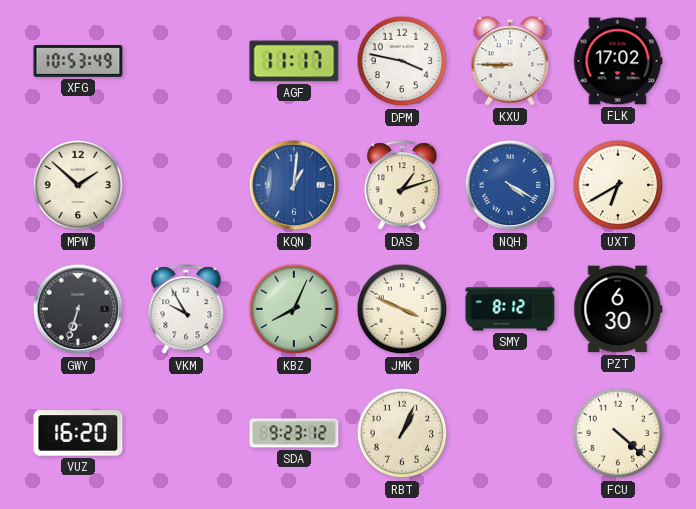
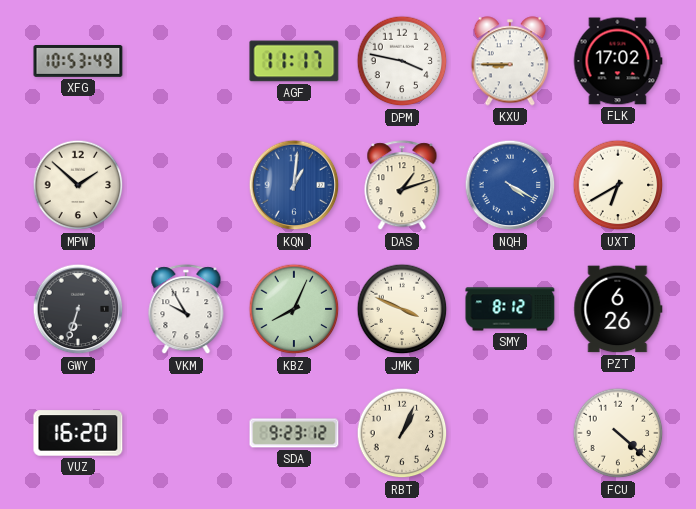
PZT: 6:30 -> 6:26
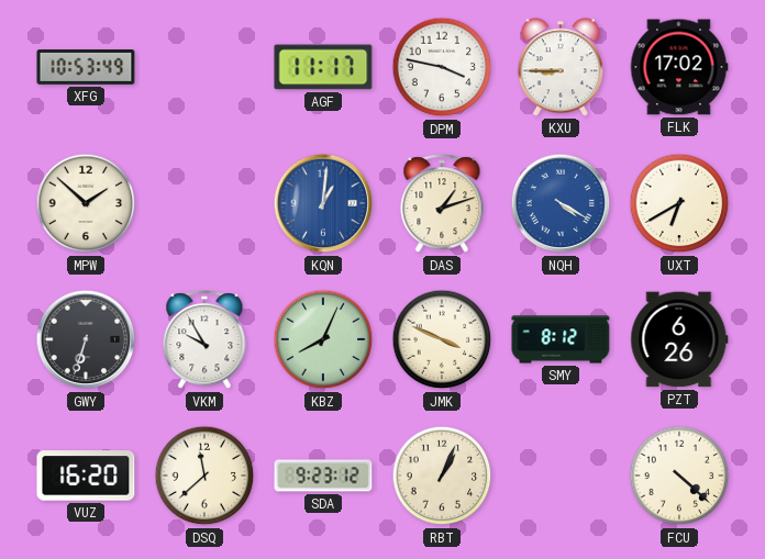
DSQ: none -> 11:38
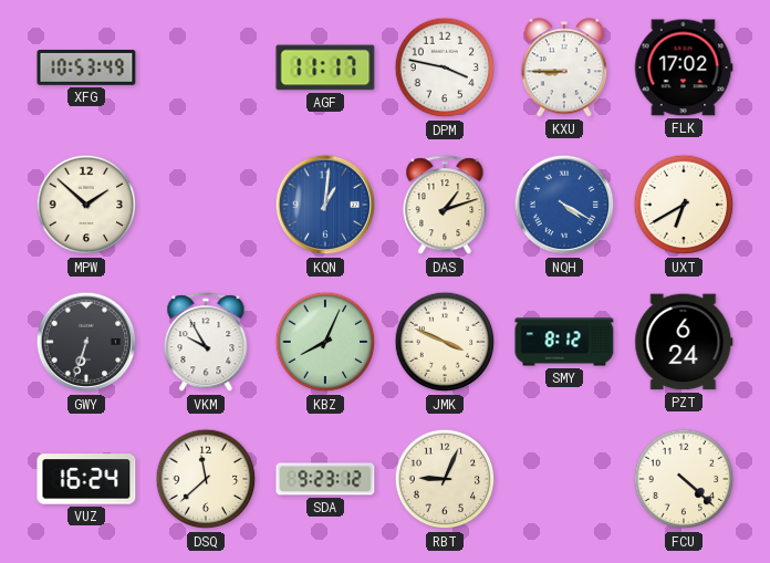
PZT: 6:26 -> 6:24
VUZ: 16:20 -> 16:24
RBT: 1:04 -> 9:04
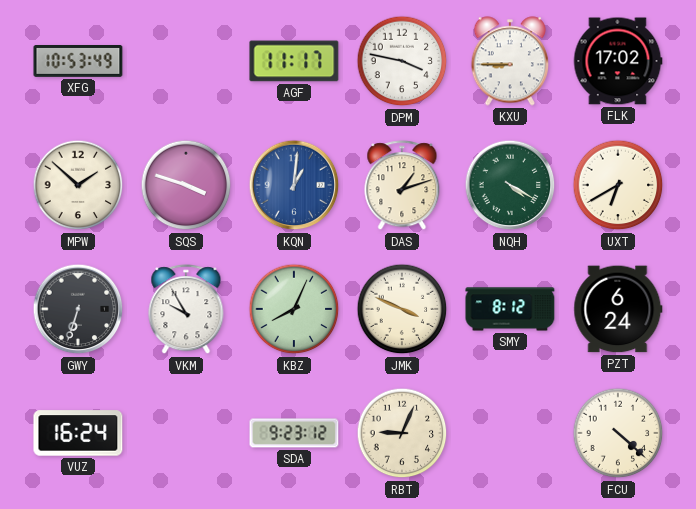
SQS: none -> 3:48
NQH dial: blue -> green
DSQ: 11:38 -> none
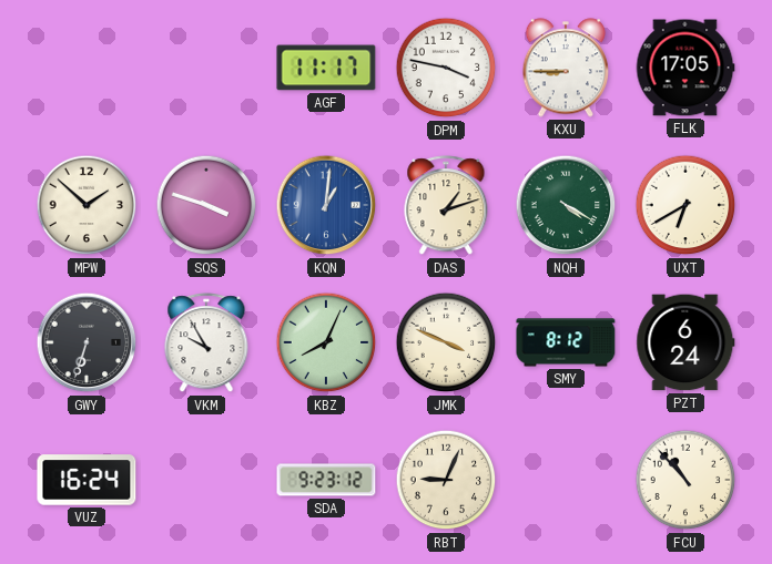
XFG: 10:53 -> none
FLK: 17:02 -> 17:05
FCU: 4:22 -> 10:53
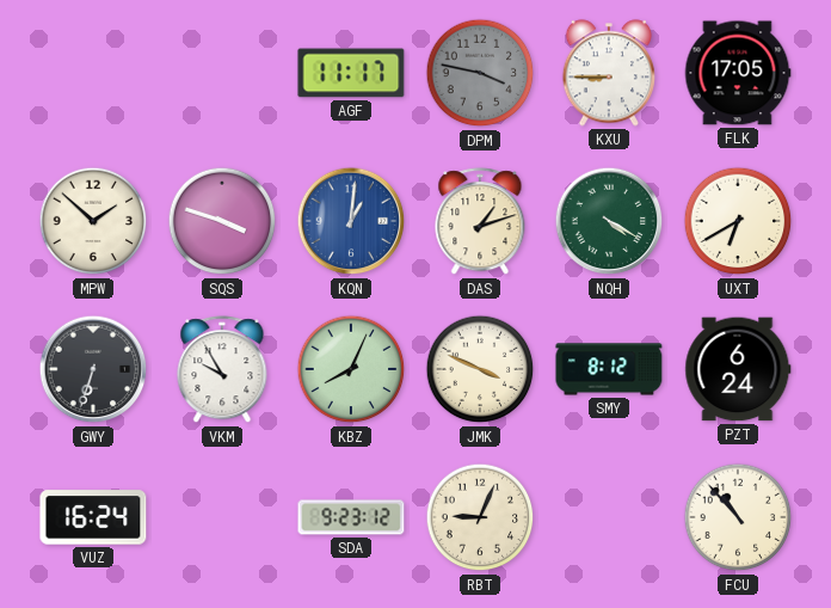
DPM dial: white -> grey
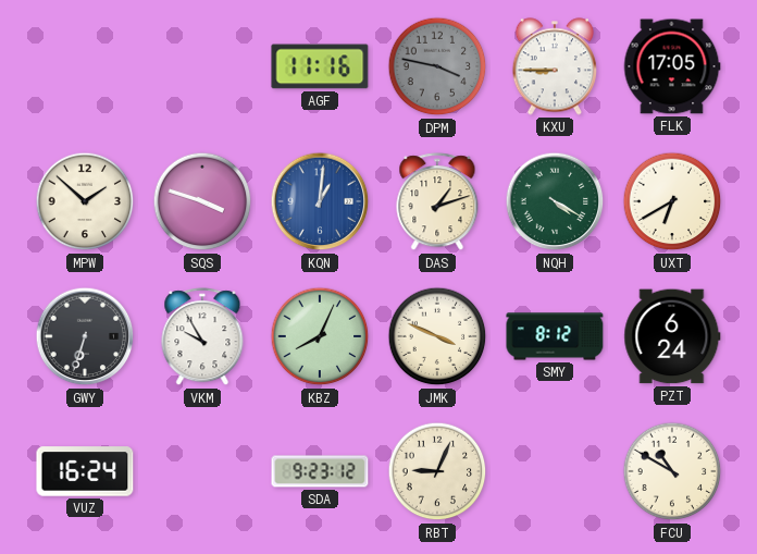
AGF: 11:17 -> 11:16
FCU: 10:53 -> 10:50
